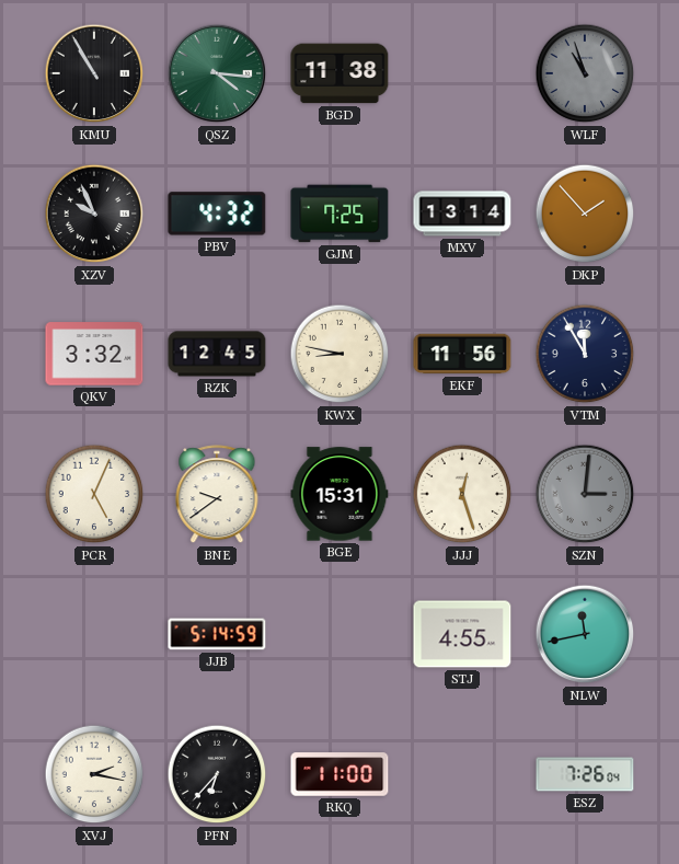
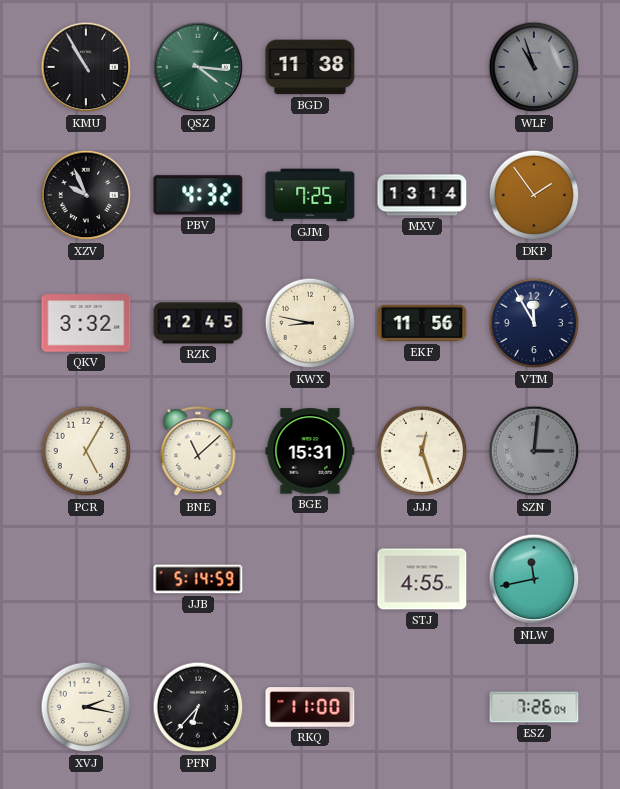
DKP: 1:53 -> 1:54
PCR: 5:04 -> 5:05
BNE: 9:39 -> 11:08
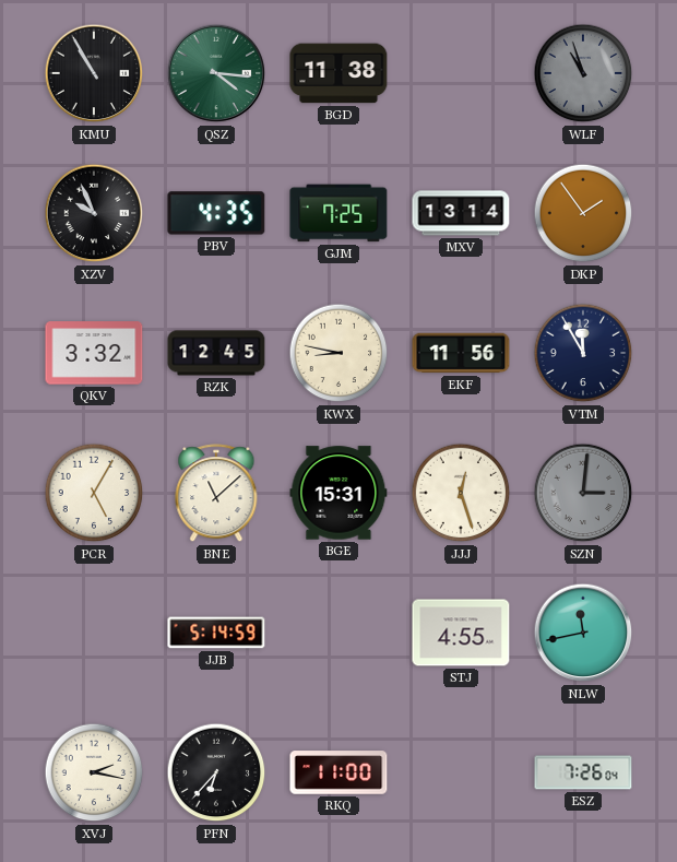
PBV: 4:32 -> 4:35
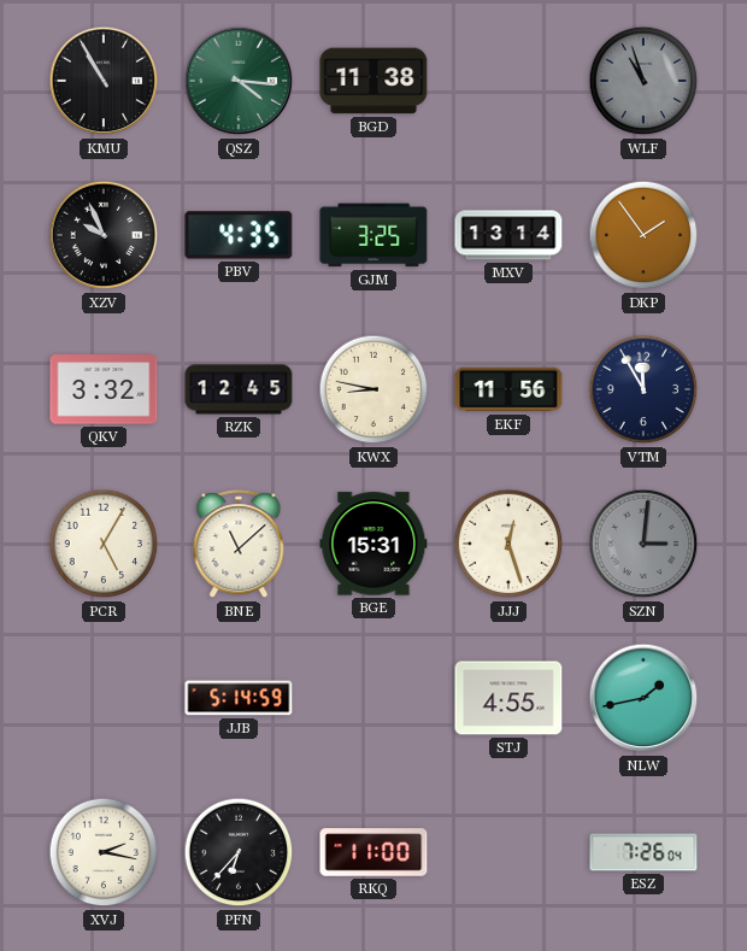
GJM: 7:25 -> 3:25
NLW: 11:43 -> 1:43
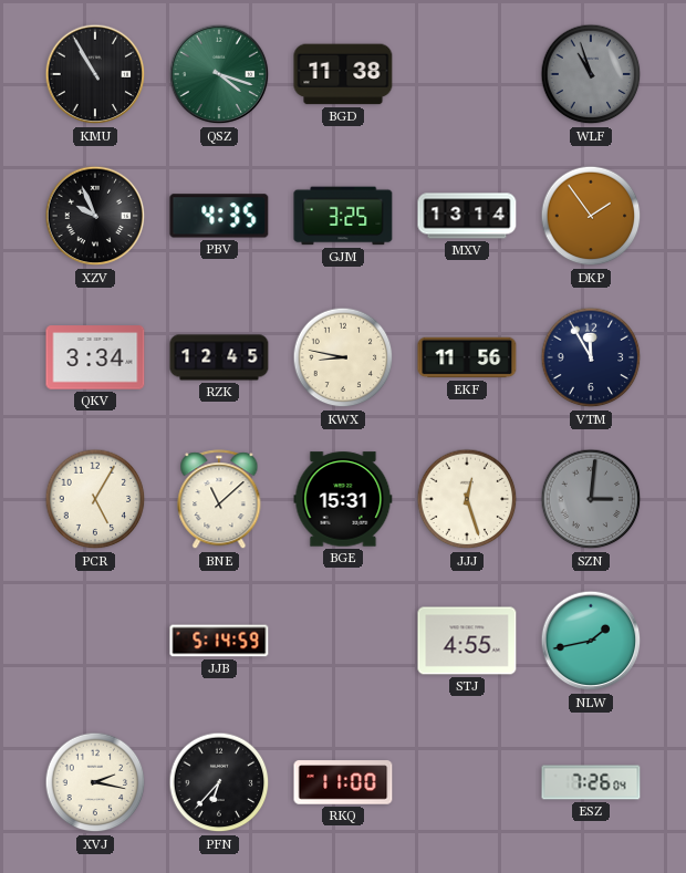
QSZ: 4:16 -> 4:18
QKV: 3:32 -> 3:34
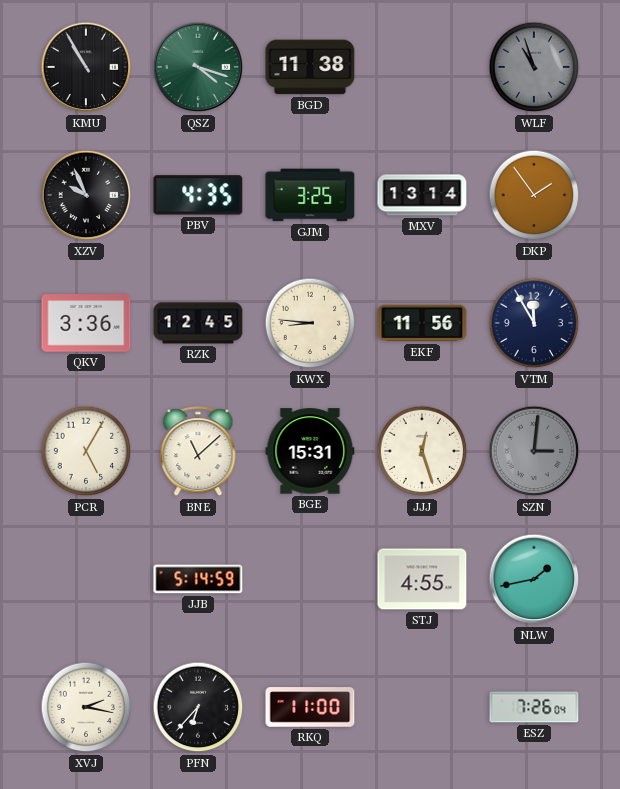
QKV: 3:34 -> 3:36
KWX: 8:47 -> 8:46
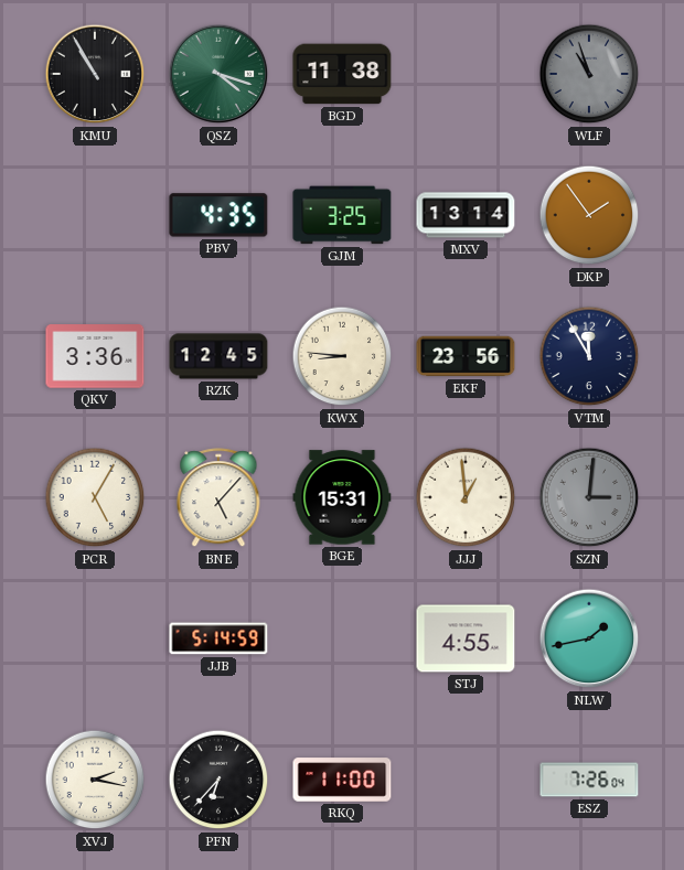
XZV: 9:56 -> none
EKF: 11:56 -> 23:56
BNE: 11:08 -> 5:07
JJJ: 12:27 -> 12:59
